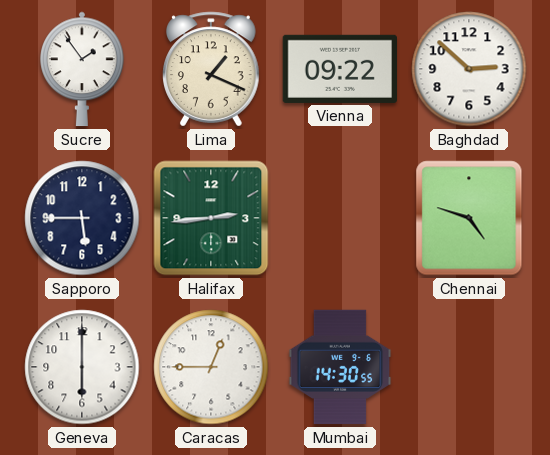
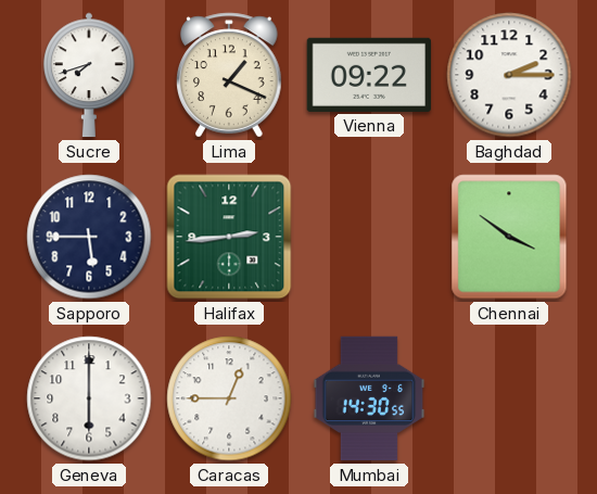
Sucre: 1:54 -> 7:42
Baghdad: 2:52 -> 2:15
Chennai: 4:48 -> 3:51
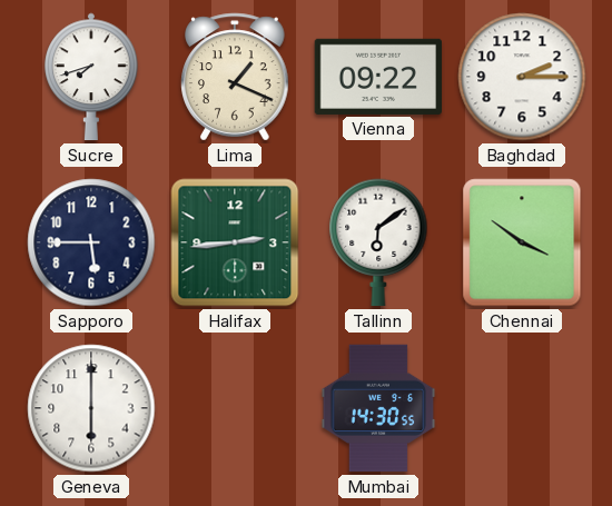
Tallinn: none -> 6:09
Caracas: 12:45 -> none
